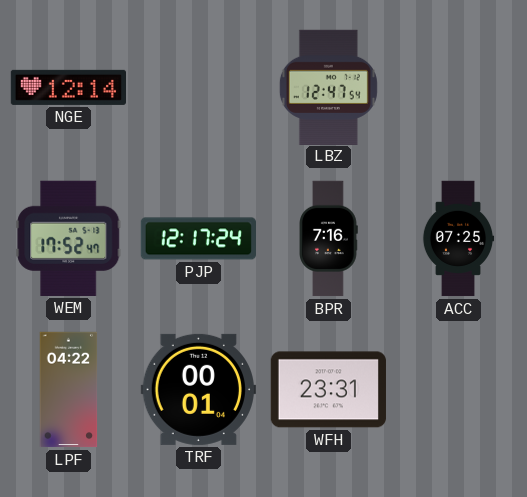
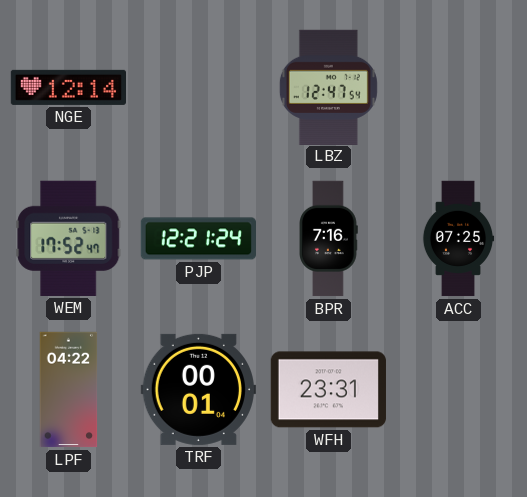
PJP: 12:17 -> 12:21
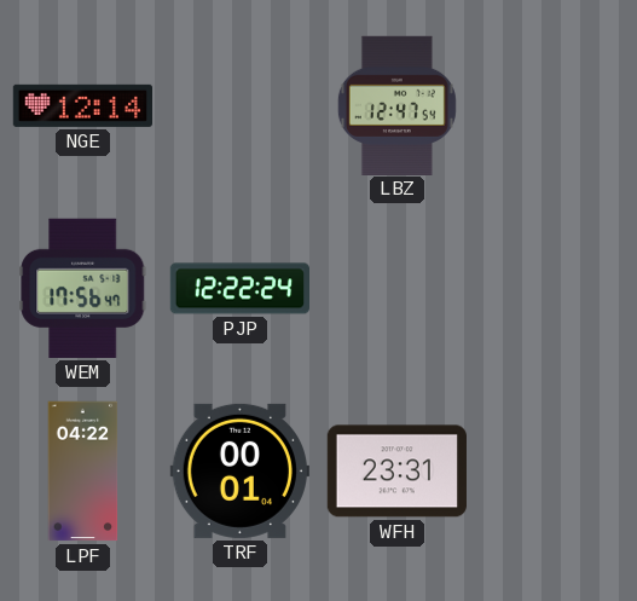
WEM: 17:52 -> 17:56
PJP: 12:21 -> 12:22
BPR: 7:16 -> none
ACC: 07:25 -> none
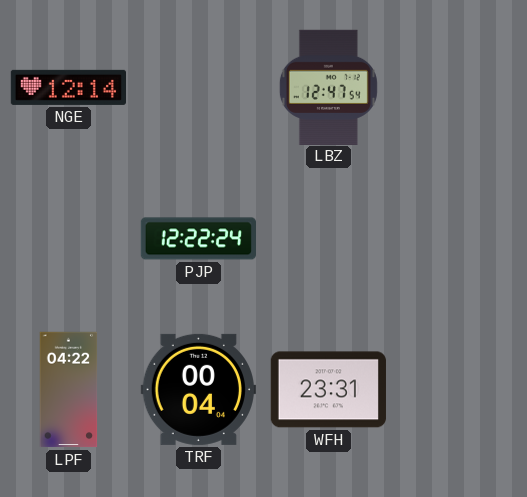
WEM: 17:56 -> none
TRF: 00:01 -> 00:04
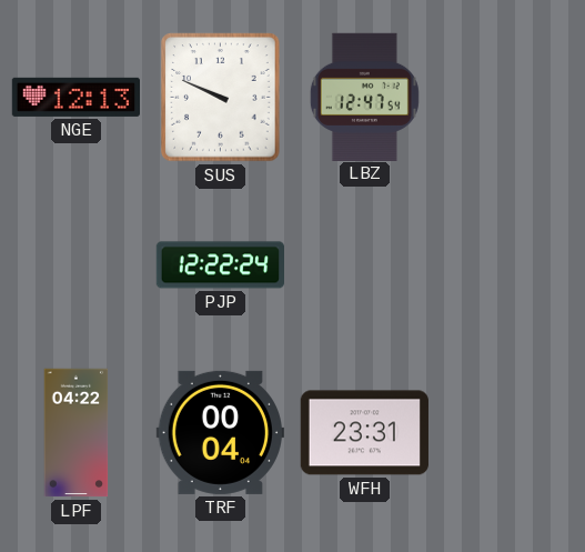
NGE: 12:14 -> 12:13
SUS: none -> 9:49
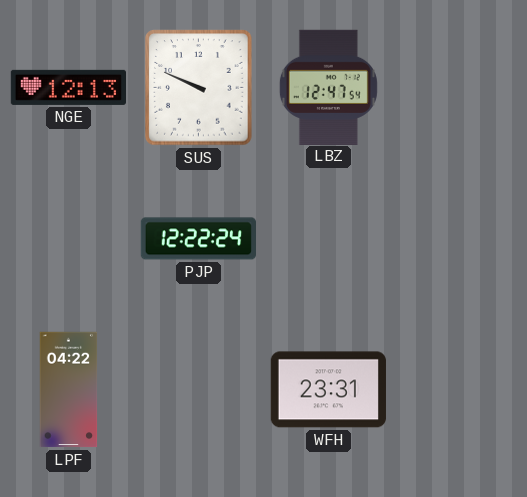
TRF: 00:04 -> none
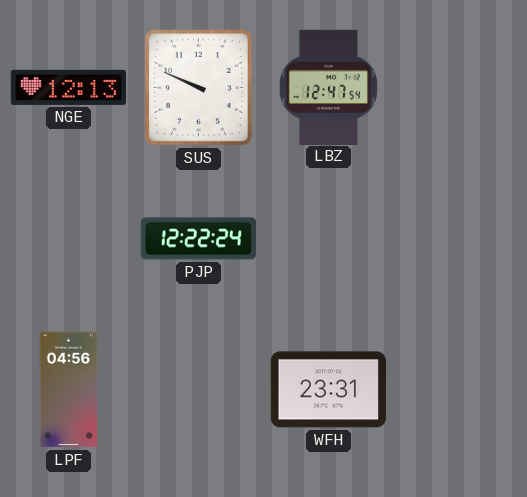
LPF: 04:22 -> 04:56
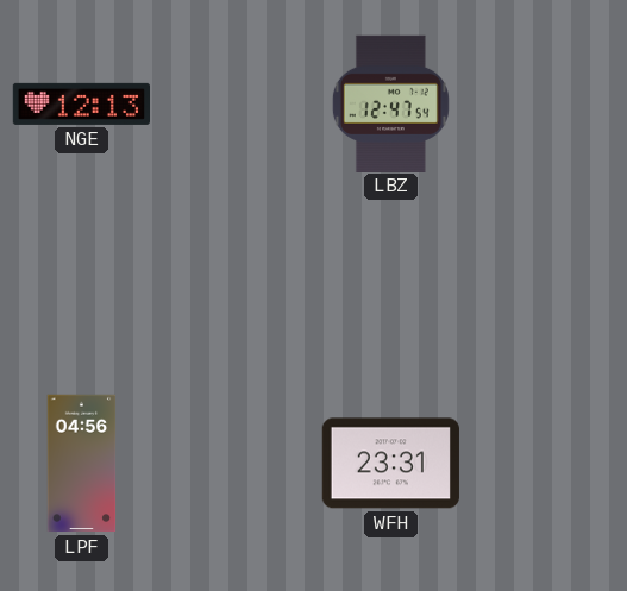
SUS: 9:49 -> none
PJP: 12:22 -> none
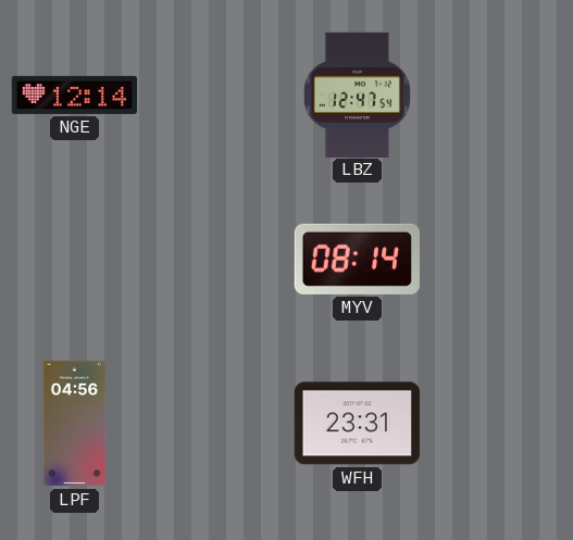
NGE: 12:13 -> 12:14
MYV: none -> 08:14
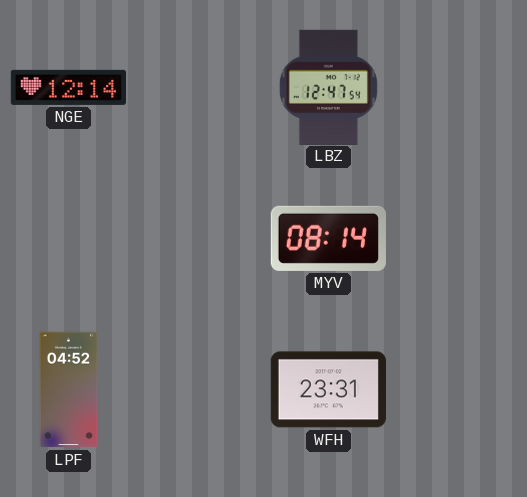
LPF: 04:56 -> 04:52
